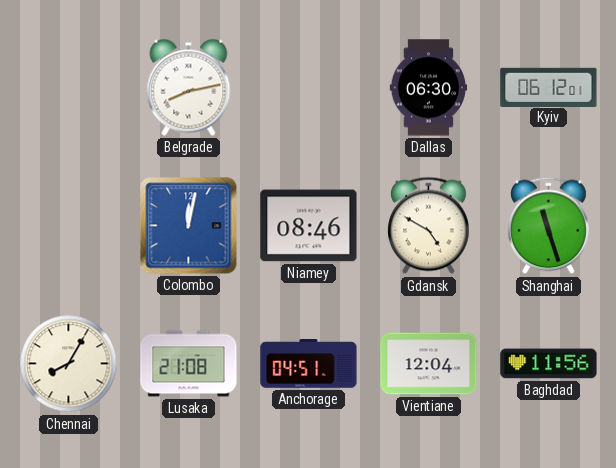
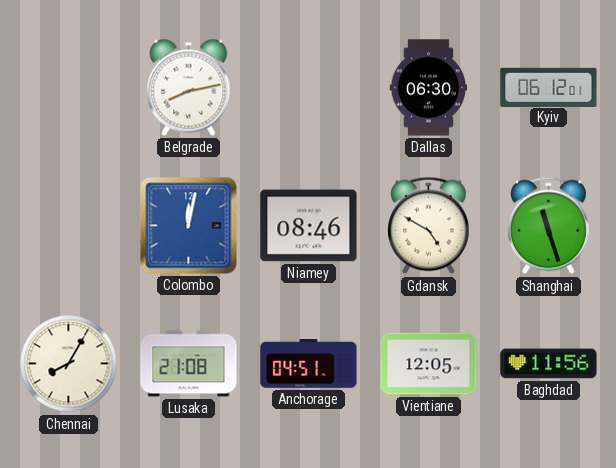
Vientiane: 12:04 -> 12:05
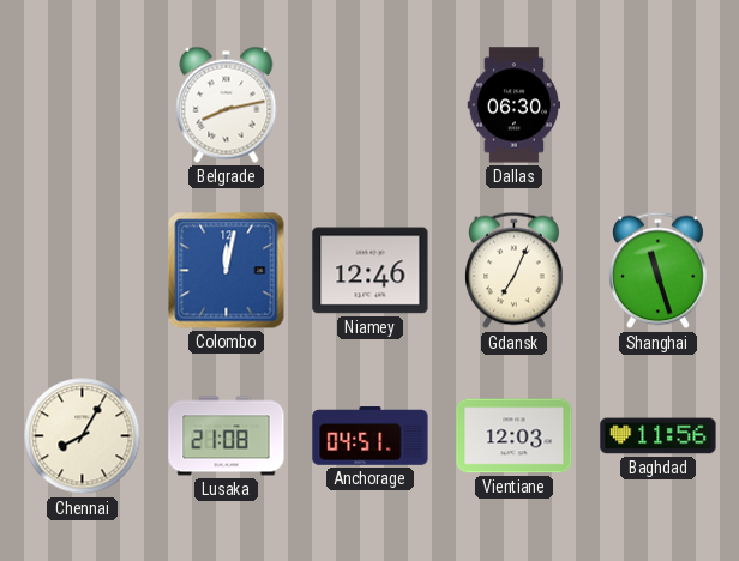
Kyiv: 06:12 -> none
Niamey: 08:46 -> 12:46
Gdansk: 4:50 -> 7:04
Vientiane: 12:05 -> 12:03
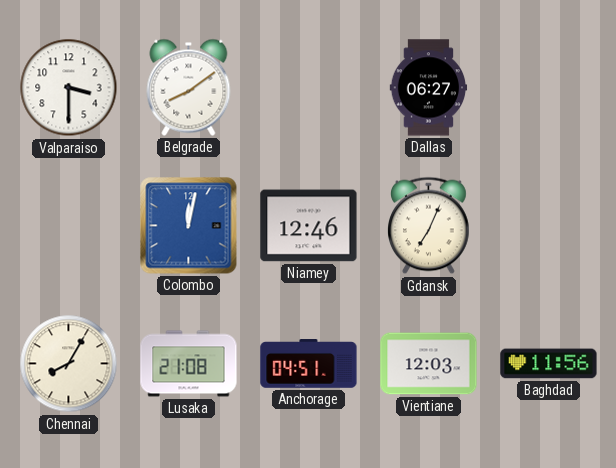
Valparaiso: none -> 3:30
Belgrade: 8:13 -> 8:09
Dallas: 06:30 -> 06:27
Shanghai: 11:27 -> none
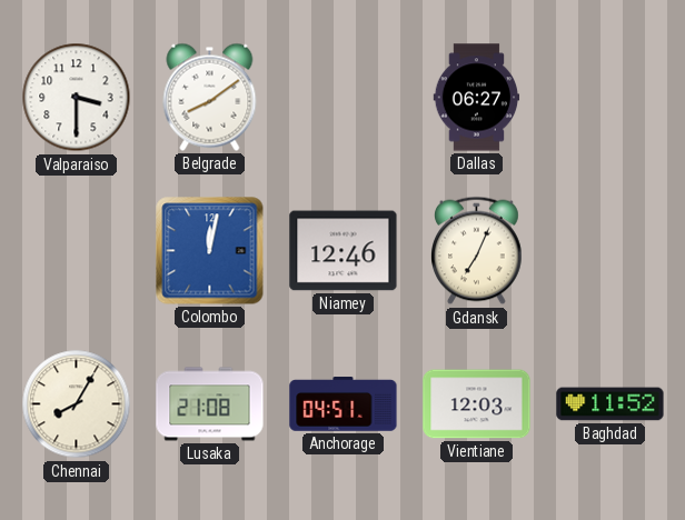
Baghdad: 11:56 -> 11:52
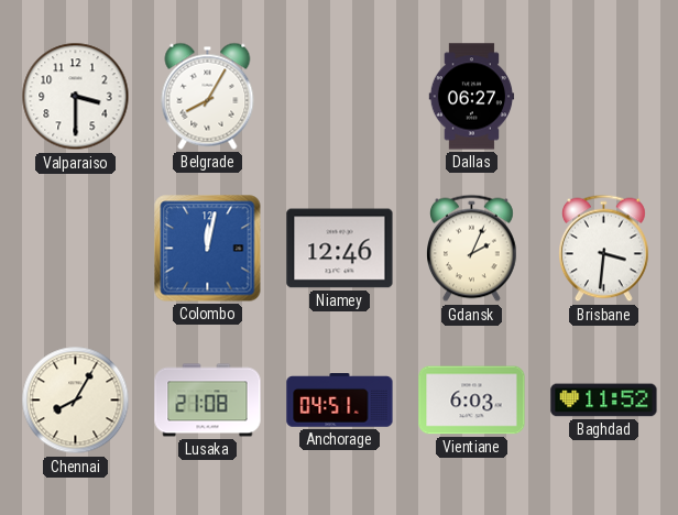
Belgrade: 8:09 -> 8:05
Gdansk: 7:04 -> 2:04
Brisbane: none -> 3:31
Vientiane: 12:03 -> 6:03
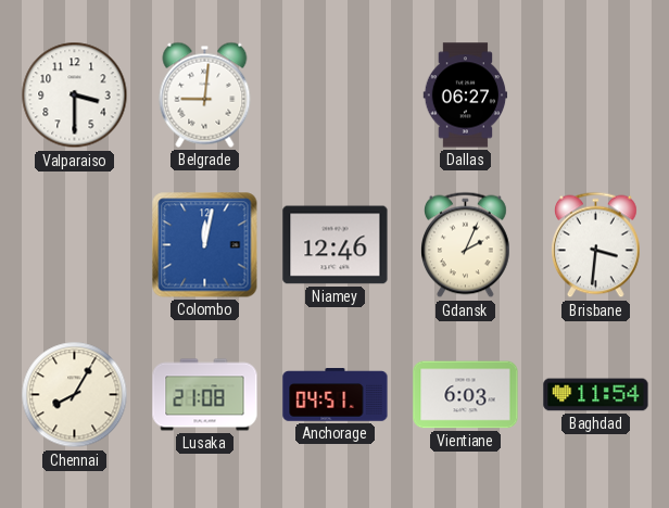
Belgrade: 8:05 -> 9:01
Baghdad: 11:52 -> 11:54
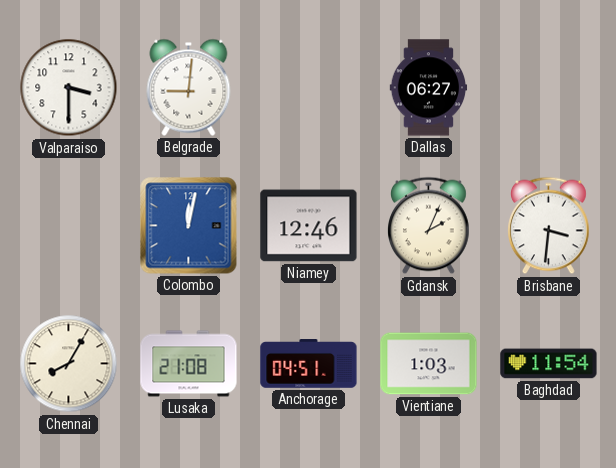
Vientiane: 6:03 -> 1:03
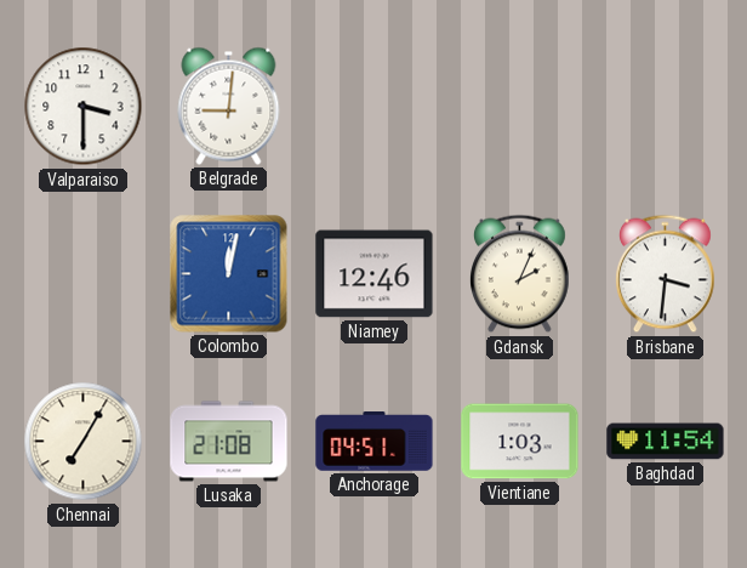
Dallas: 06:27 -> none
Chennai: 8:05 -> 7:05
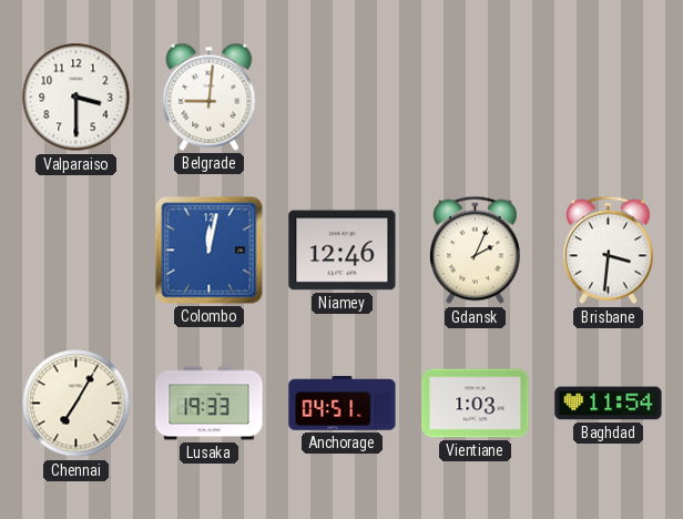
Lusaka: 21:08 -> 19:33
